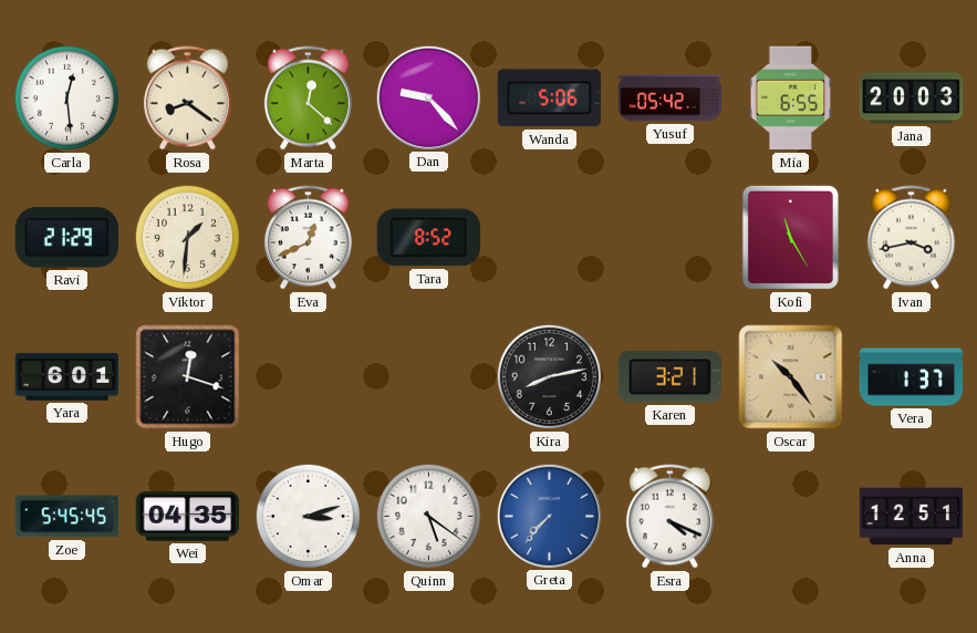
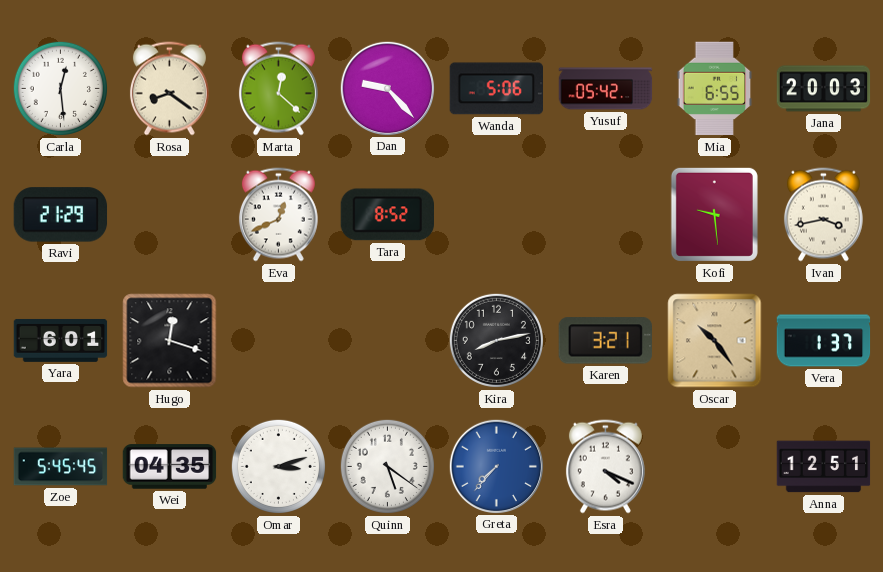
Viktor: 1:31 -> none
Kofi: 11:25 -> 9:29
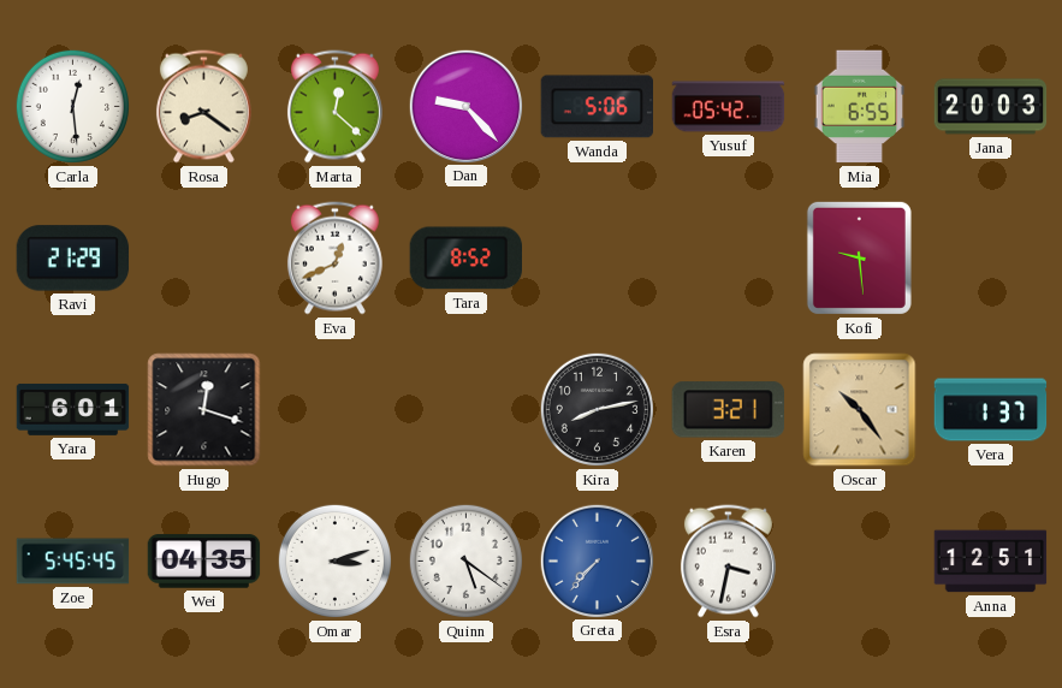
Ivan: 3:43 -> none
Esra: 4:19 -> 3:32
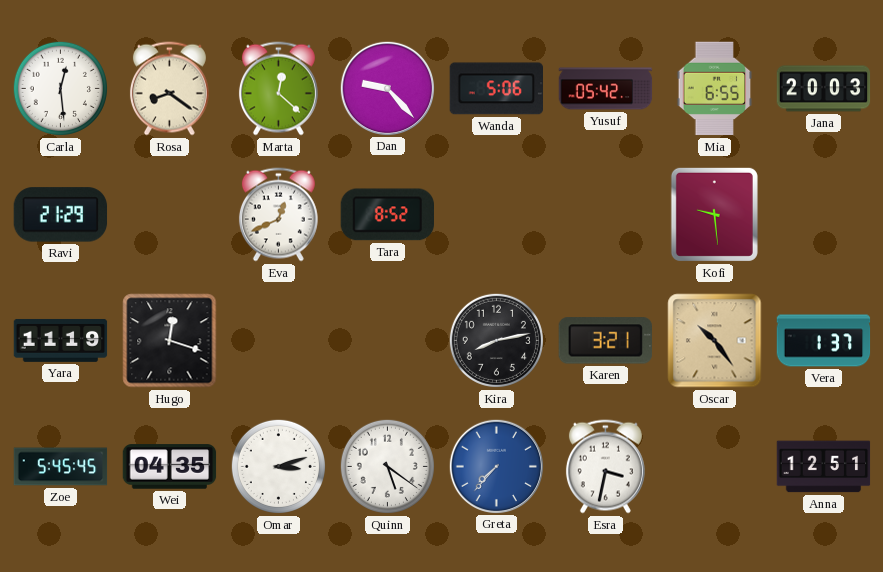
Yara: 6:01 -> 11:19
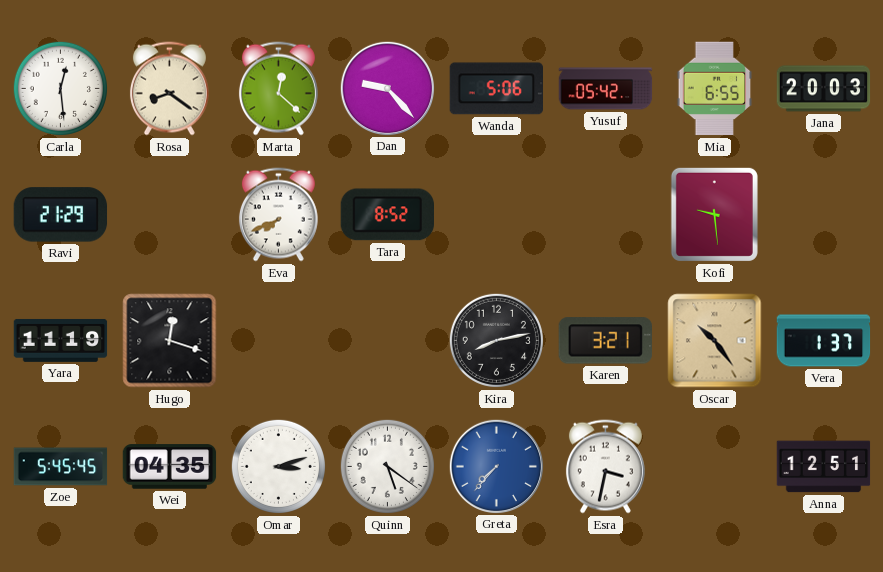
Eva: 12:41 -> 7:41
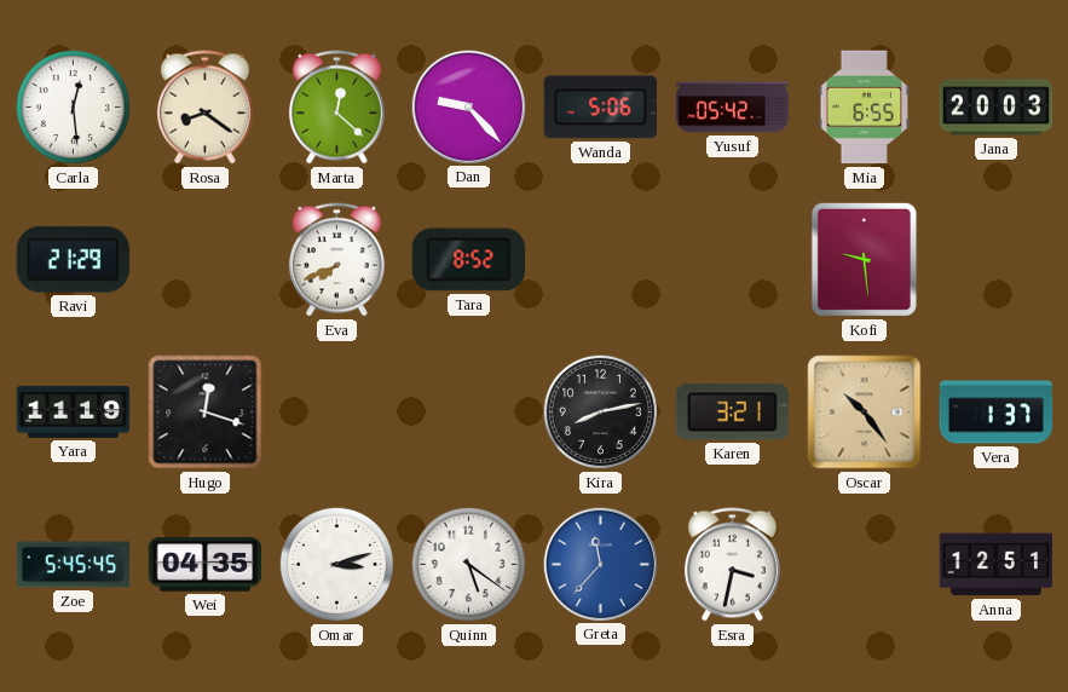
Greta: 7:37 -> 11:37
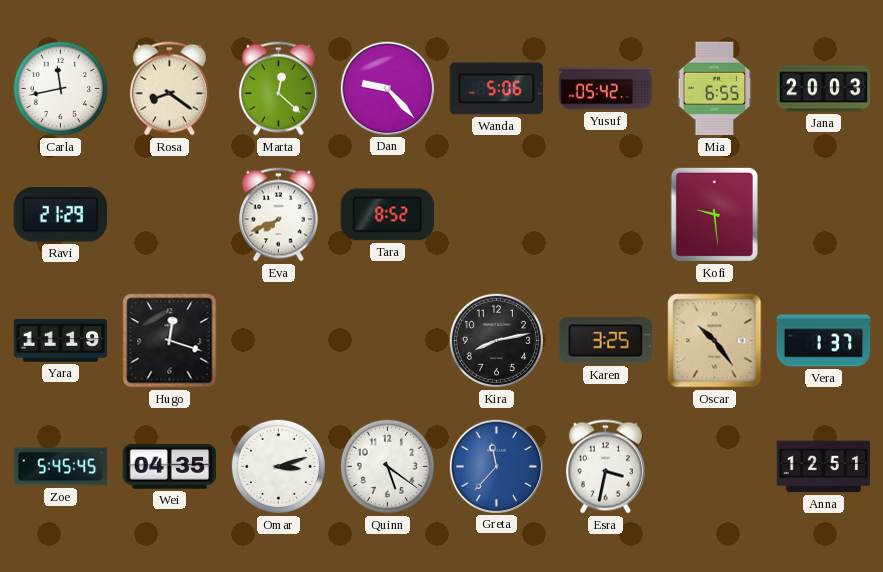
Carla: 12:29 -> 11:43
Karen: 3:21 -> 3:25
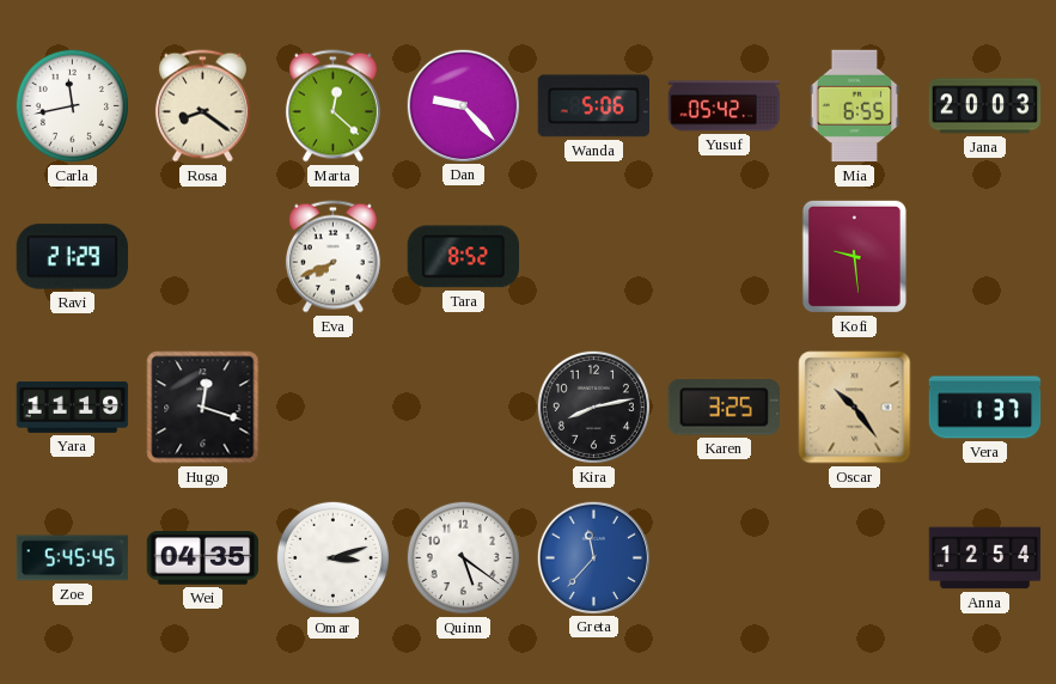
Esra: 3:32 -> none
Anna: 12:51 -> 12:54
